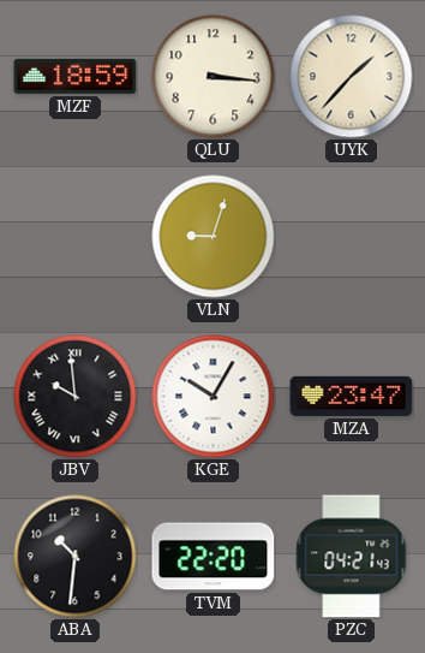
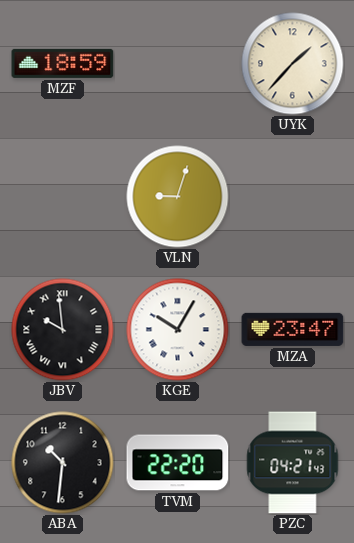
QLU: 3:16 -> none
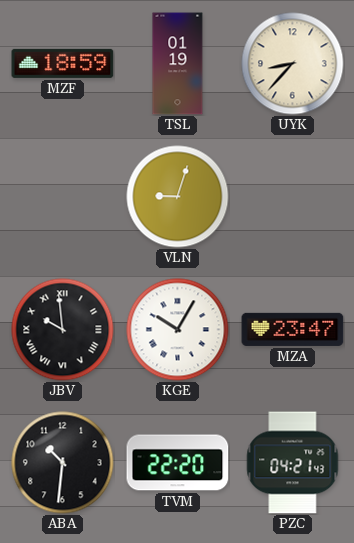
TSL: none -> 01:19
UYK: 1:37 -> 8:37
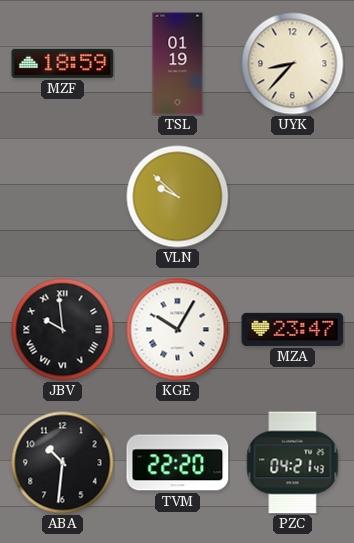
VLN: 9:03 -> 9:52
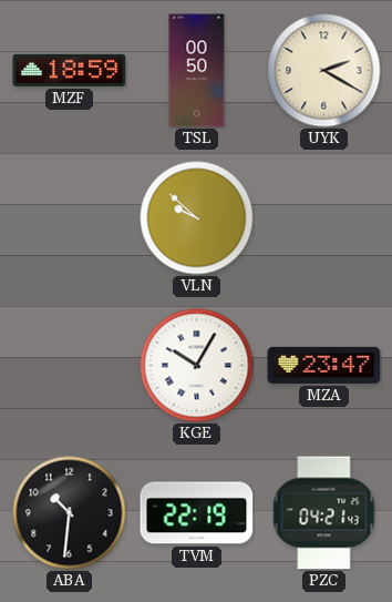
TSL: 01:19 -> 00:50
UYK: 8:37 -> 2:20
JBV: 9:59 -> none
TVM: 22:20 -> 22:19
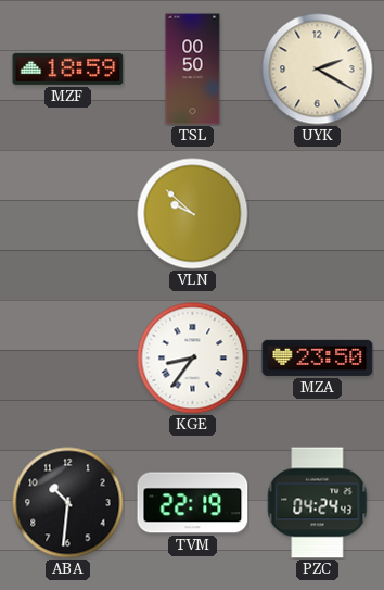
KGE: 10:05 -> 8:36
MZA: 23:47 -> 23:50
PZC: 04:21 -> 04:24
